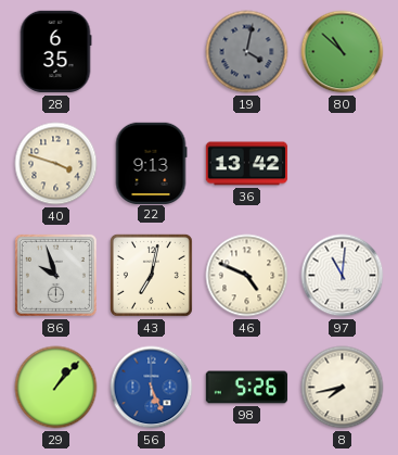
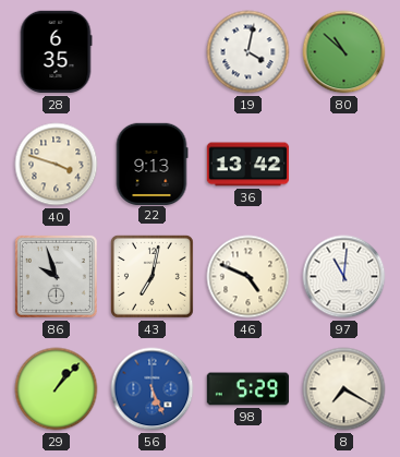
19 dial: grey -> white
98: 5:26 -> 5:29
8: 7:43 -> 7:20
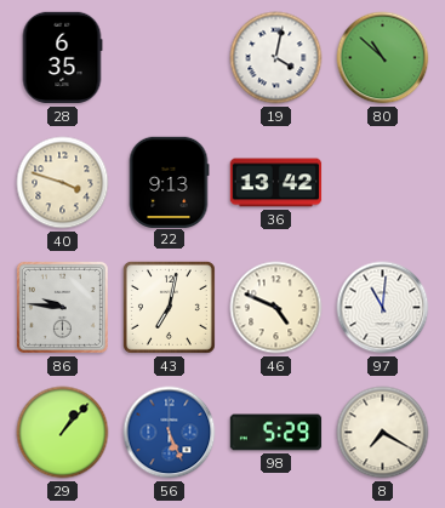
86: 9:57 -> 9:46
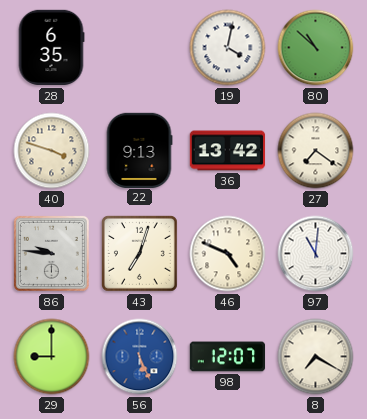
27: none -> 7:21
43: 7:02 -> 7:03
29: 1:07 -> 9:00
98: 5:29 -> 12:07
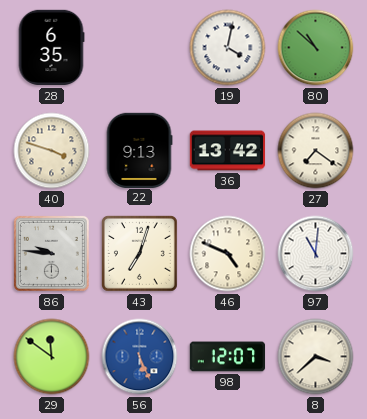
29: 9:00 -> 11:51
8: 7:20 -> 3:38
